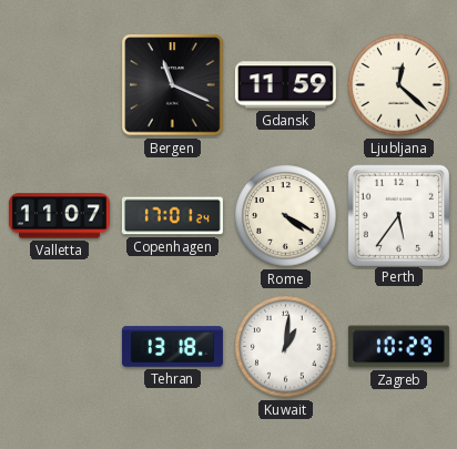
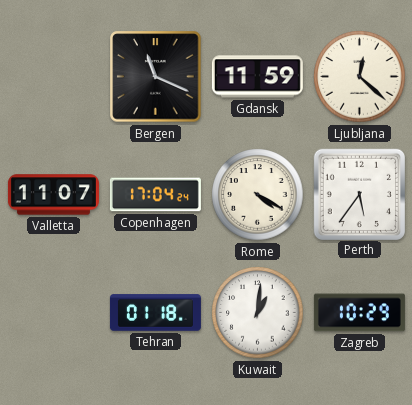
Copenhagen: 17:01 -> 17:04
Tehran: 13:18 -> 01:18
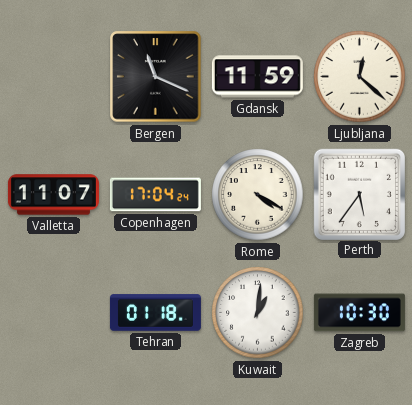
Zagreb: 10:29 -> 10:30
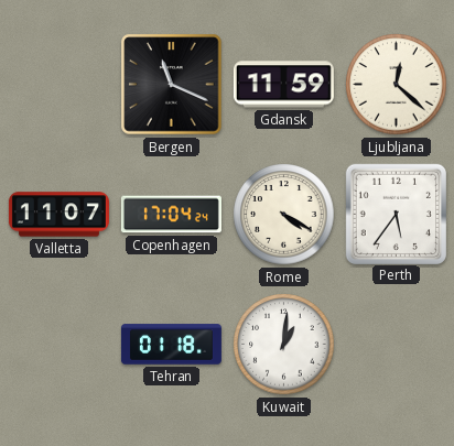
Zagreb: 10:30 -> none
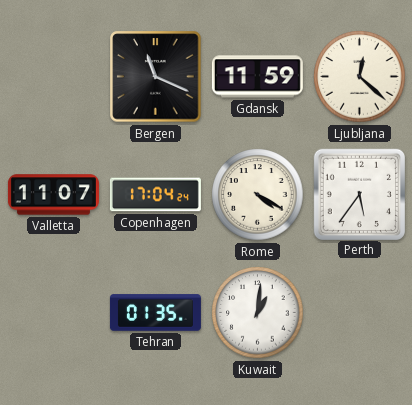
Tehran: 01:18 -> 01:35
